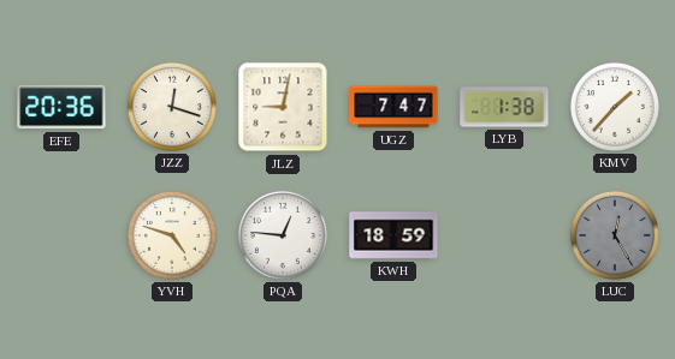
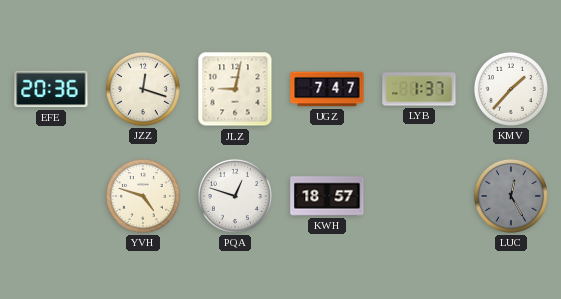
LYB: 1:38 -> 1:37
PQA: 12:46 -> 12:48
KWH: 18:59 -> 18:57
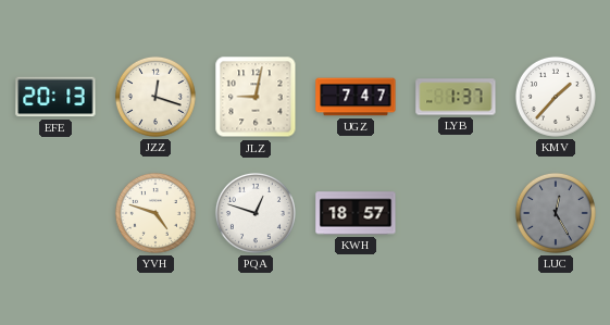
EFE: 20:36 -> 20:13
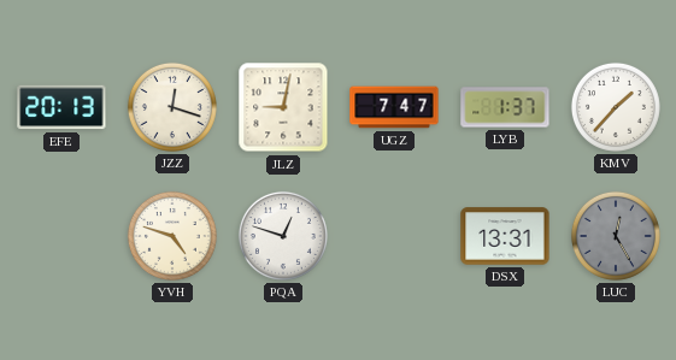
KWH: 18:57 -> none
DSX: none -> 13:31
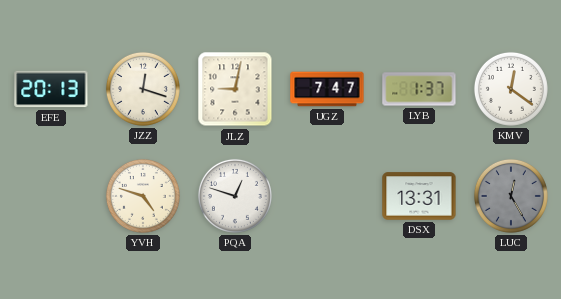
KMV: 1:37 -> 12:21
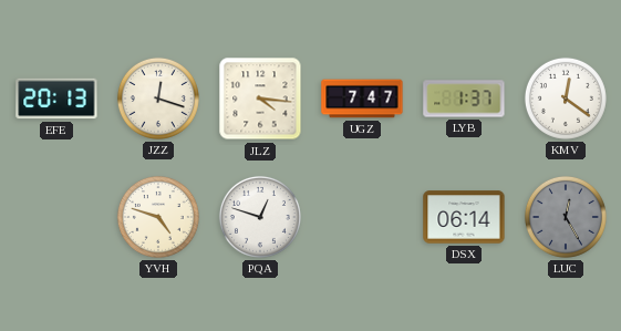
JLZ: 9:02 -> 4:16
DSX: 13:31 -> 06:14
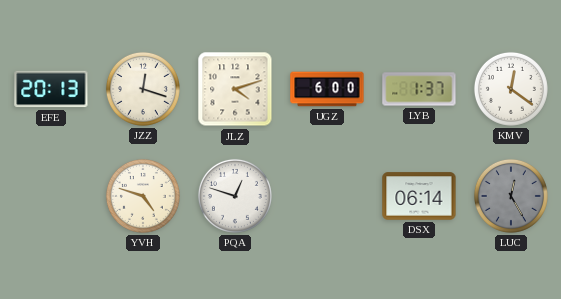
JLZ: 4:16 -> 4:12
UGZ: 7:47 -> 6:00
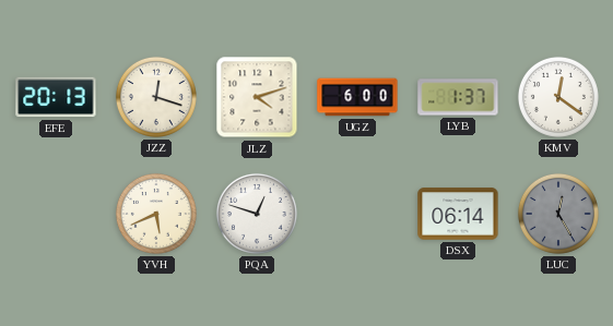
YVH: 4:48 -> 5:41
